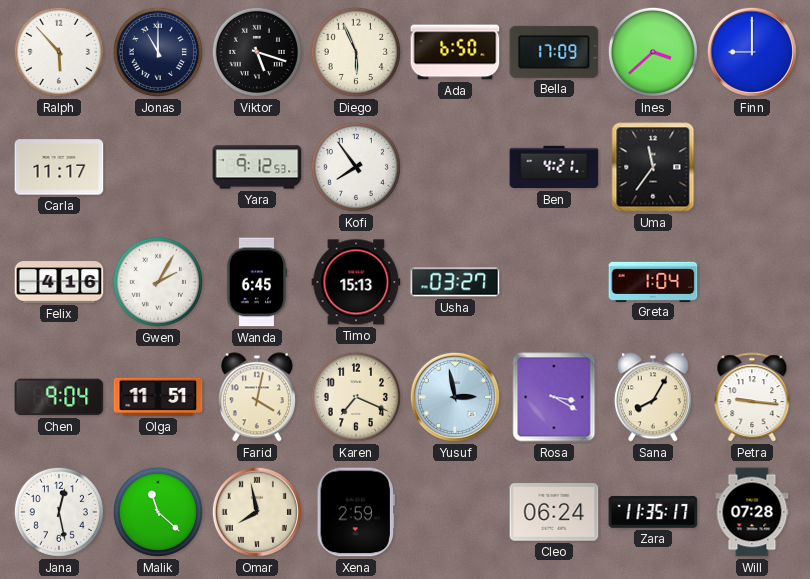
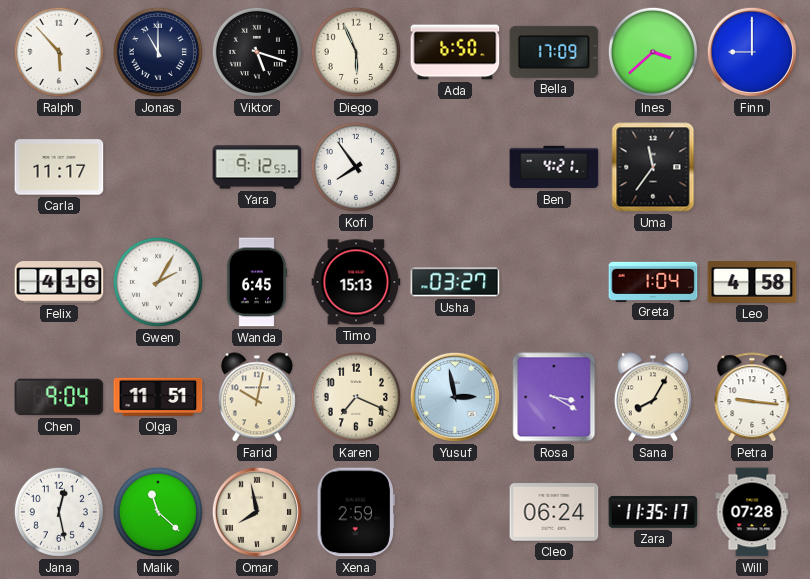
Leo: none -> 4:58
Farid: 4:02 -> 10:02
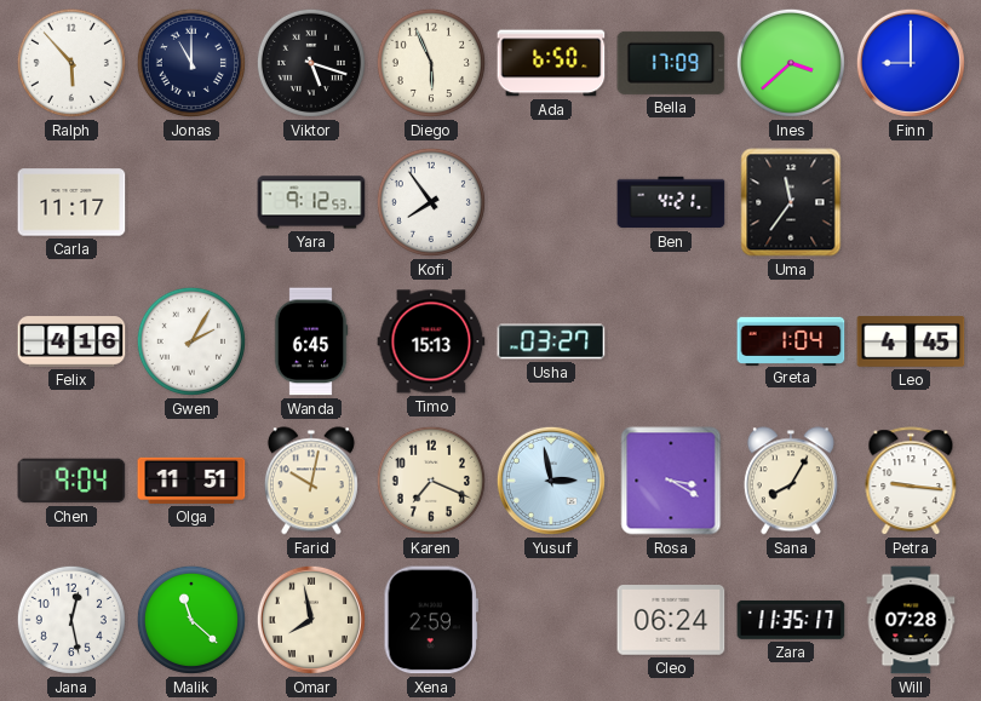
Leo: 4:58 -> 4:45
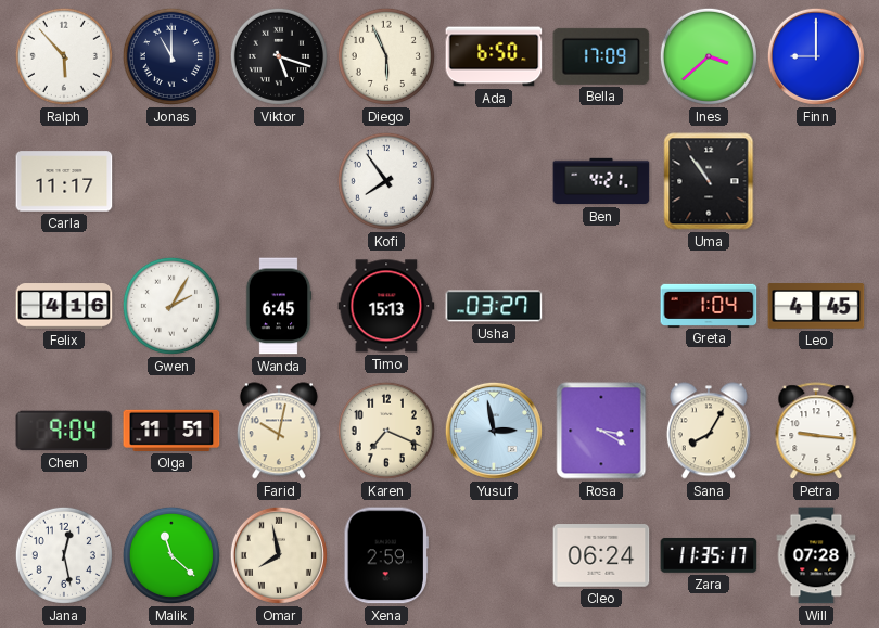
Yara: 9:12 -> none
Uma: 11:36 -> 10:54
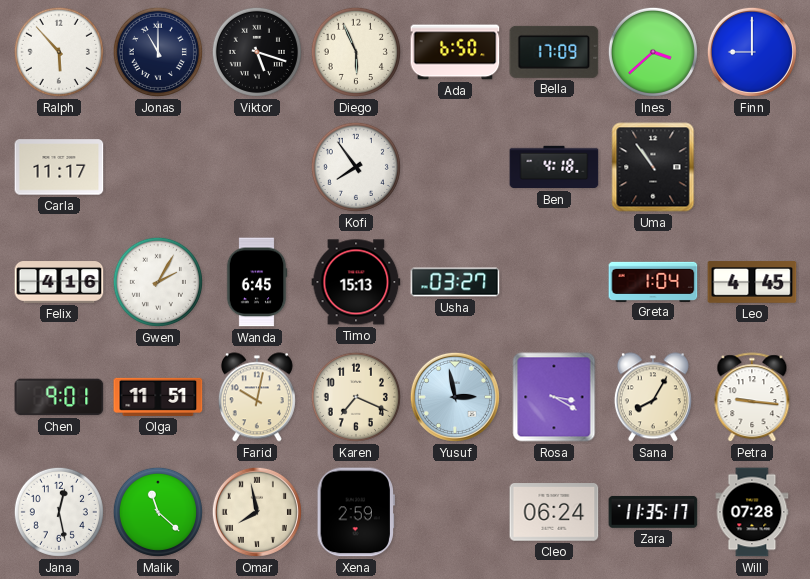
Ben: 4:21 -> 4:18
Chen: 9:04 -> 9:01
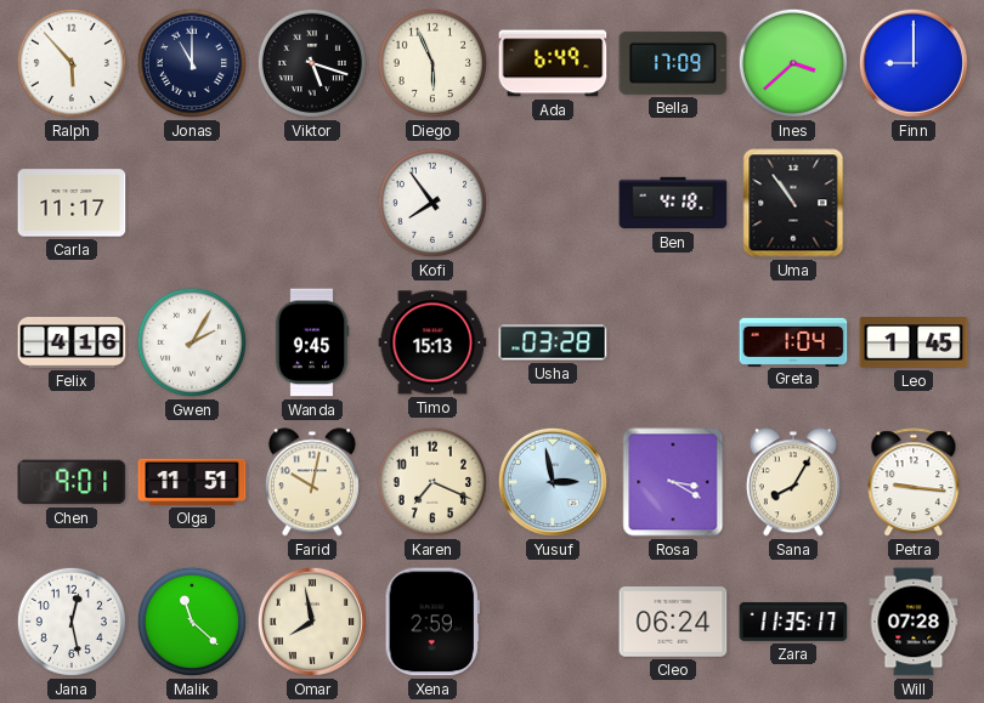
Ada: 6:50 -> 6:49
Wanda: 6:45 -> 9:45
Usha: 03:27 -> 03:28
Leo: 4:45 -> 1:45
